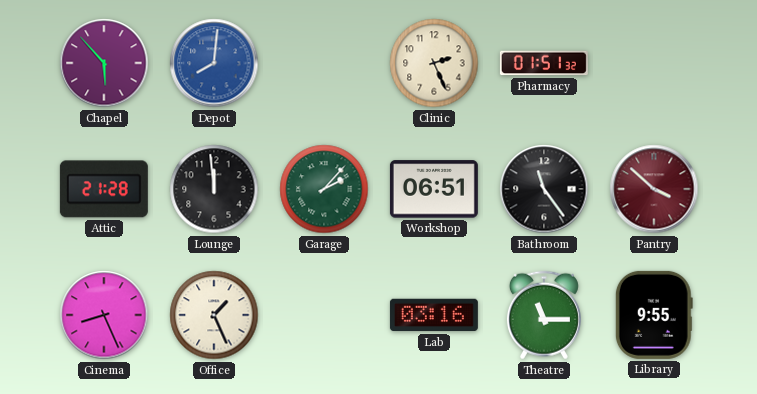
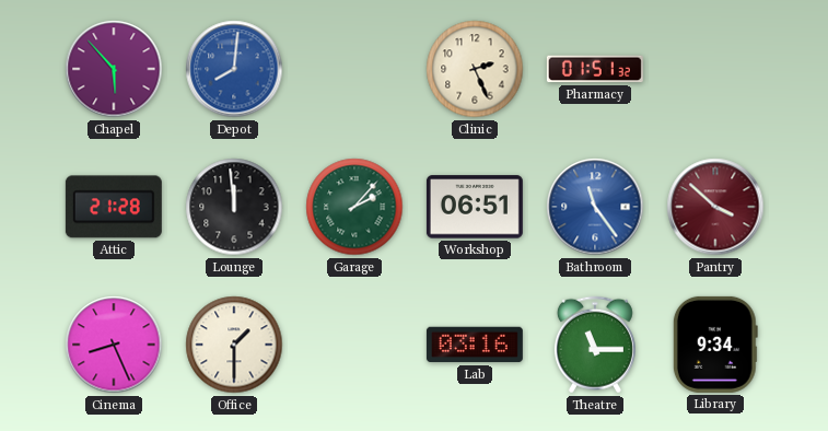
Bathroom dial: black -> blue
Office: 1:26 -> 1:30
Library: 9:55 -> 9:34
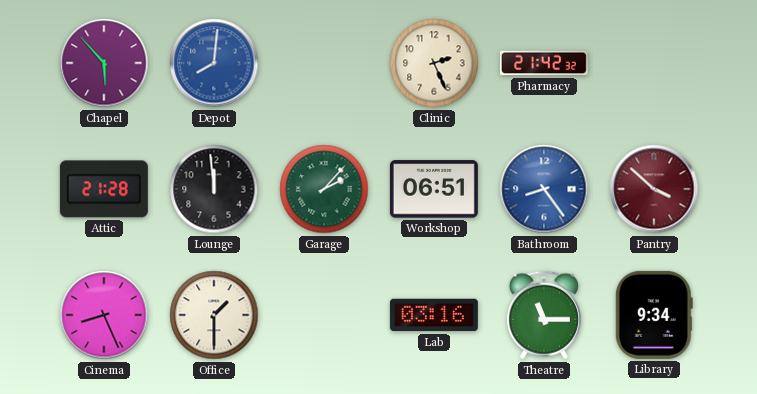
Pharmacy: 01:51 -> 21:42
Bathroom: 11:24 -> 8:24
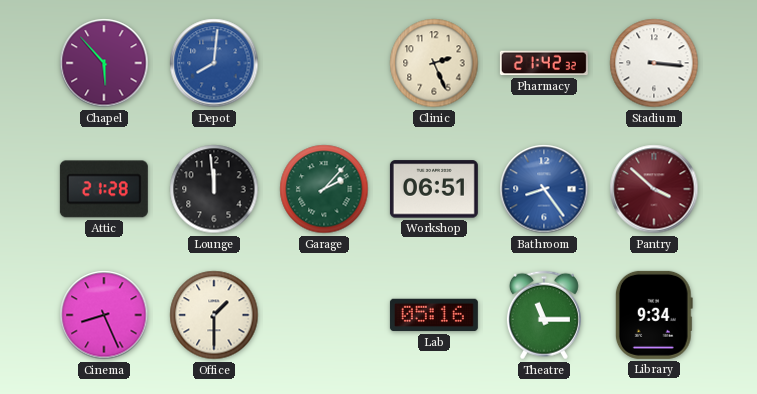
Stadium: none -> 3:16
Lab: 03:16 -> 05:16
